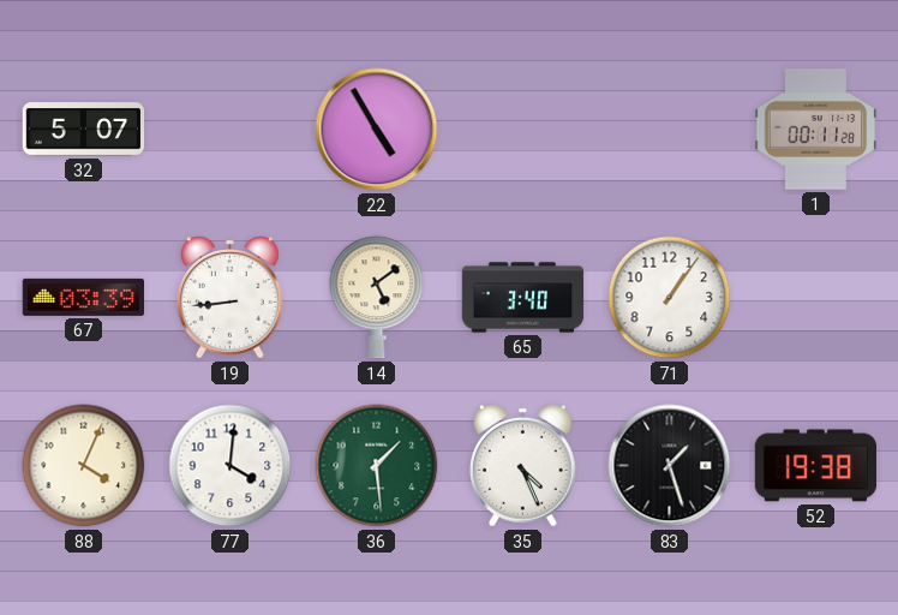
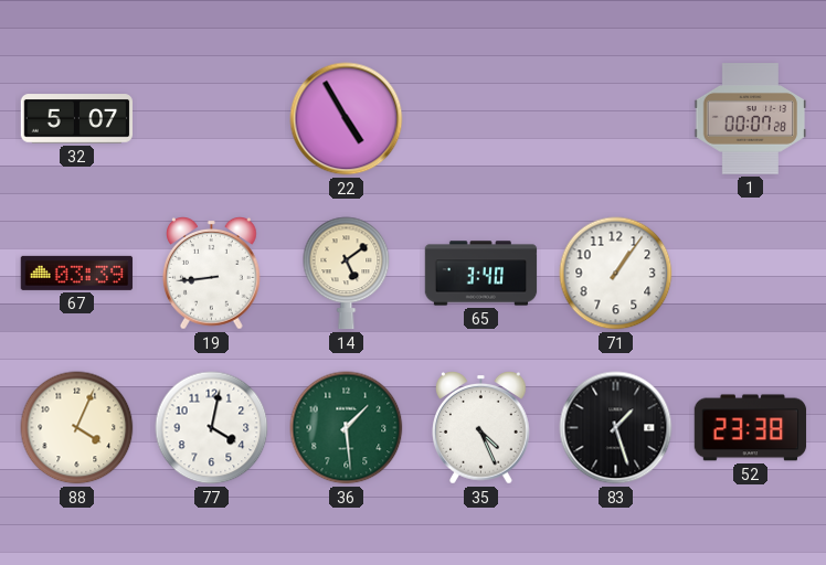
1: 00:11 -> 00:07
77: 4:01 -> 4:02
52: 19:38 -> 23:38
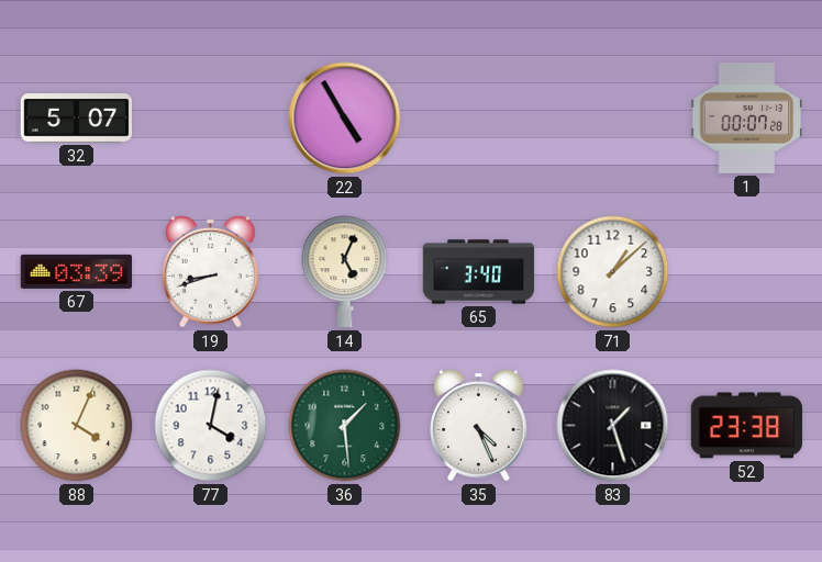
19: 8:44 -> 8:42
14: 5:09 -> 5:04
71: 1:06 -> 1:08
